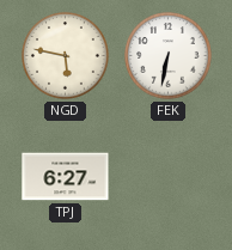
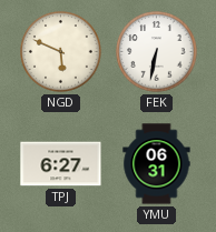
NGD: 5:47 -> 5:49
YMU: none -> 06:31
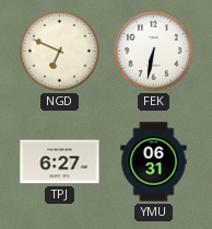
NGD: 5:49 -> 6:49
